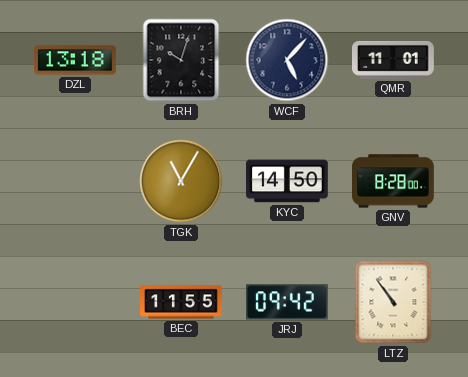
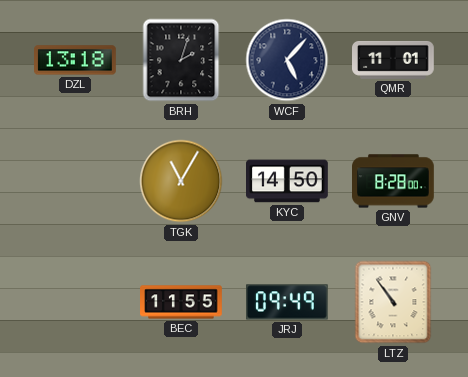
BRH: 10:03 -> 2:03
JRJ: 09:42 -> 09:49
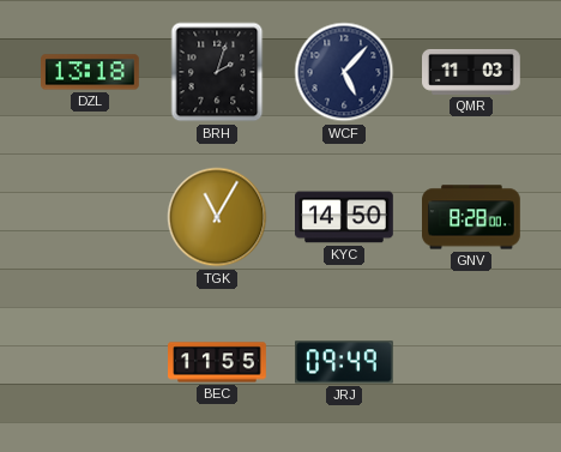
QMR: 11:01 -> 11:03
LTZ: 10:54 -> none
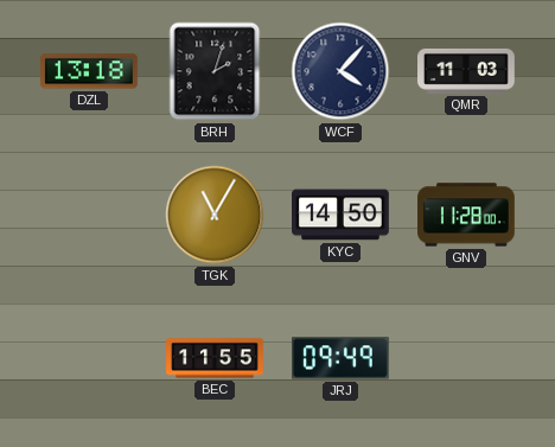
WCF: 5:07 -> 4:07
GNV: 8:28 -> 11:28
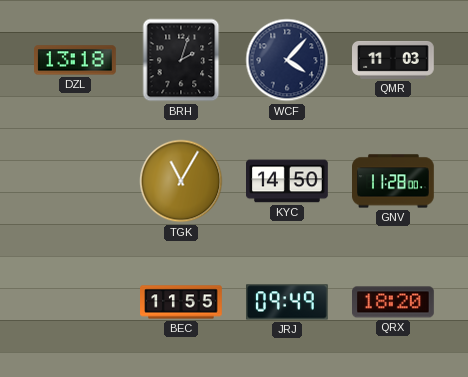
QRX: none -> 18:20
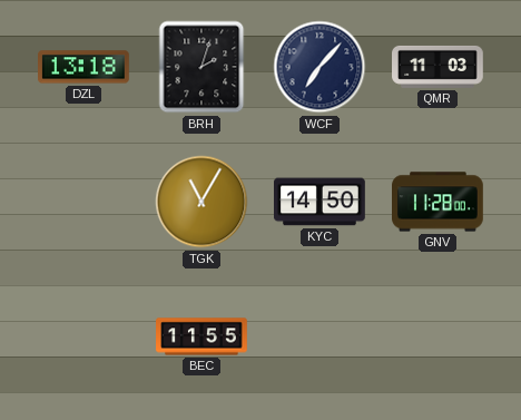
WCF: 4:07 -> 7:07
JRJ: 09:49 -> none
QRX: 18:20 -> none
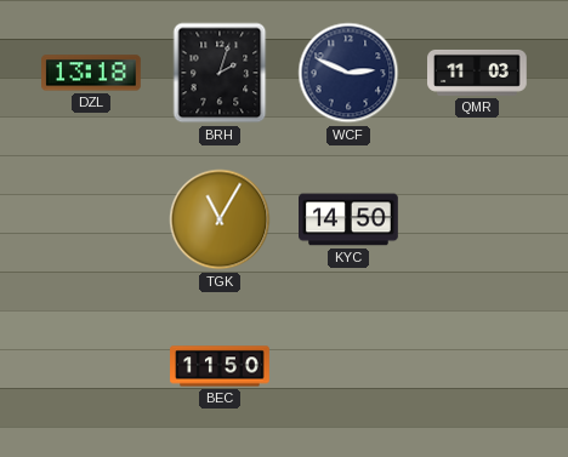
WCF: 7:07 -> 2:49
GNV: 11:28 -> none
BEC: 11:55 -> 11:50
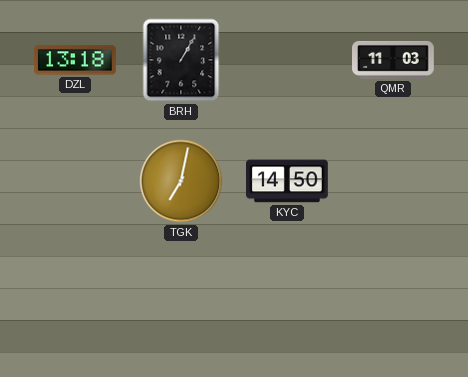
BRH: 2:03 -> 1:05
WCF: 2:49 -> none
TGK: 11:05 -> 7:02
BEC: 11:50 -> none
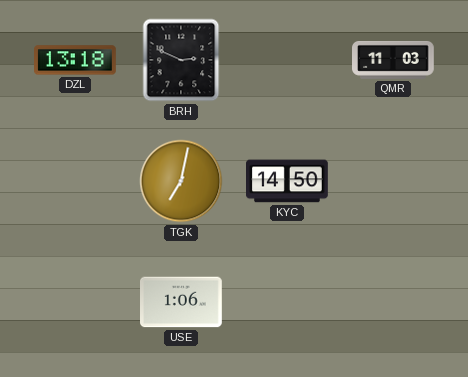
BRH: 1:05 -> 2:49
USE: none -> 1:06
